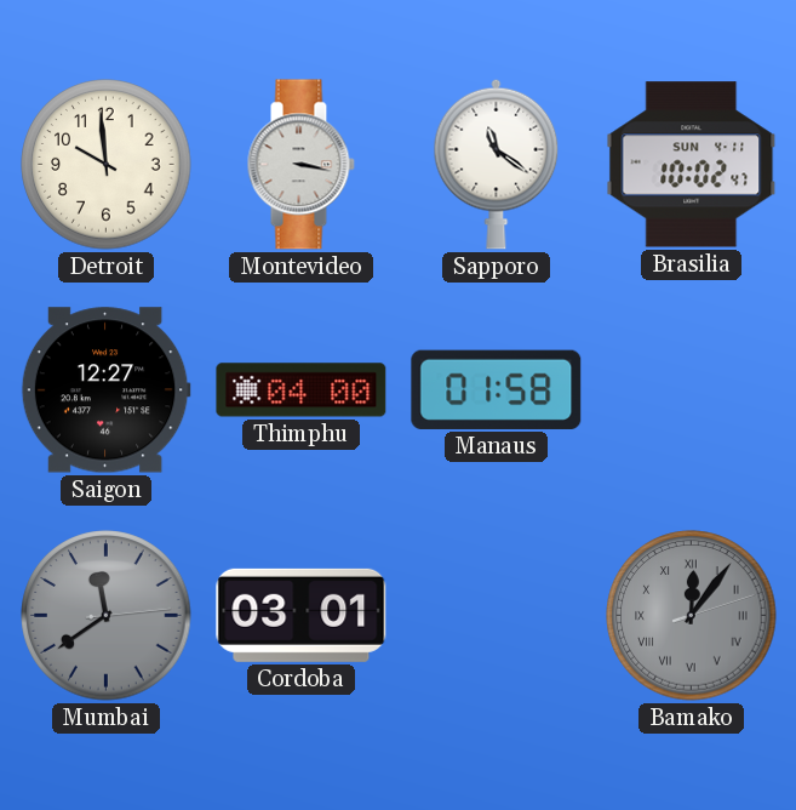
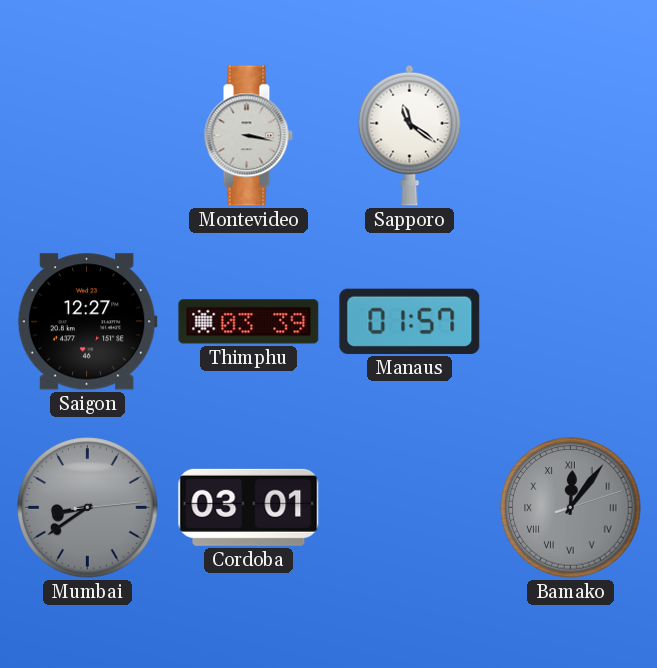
Detroit: 9:59 -> none
Brasilia: 10:02 -> none
Thimphu: 04:00 -> 03:39
Manaus: 01:58 -> 01:57
Mumbai: 11:39 -> 8:39
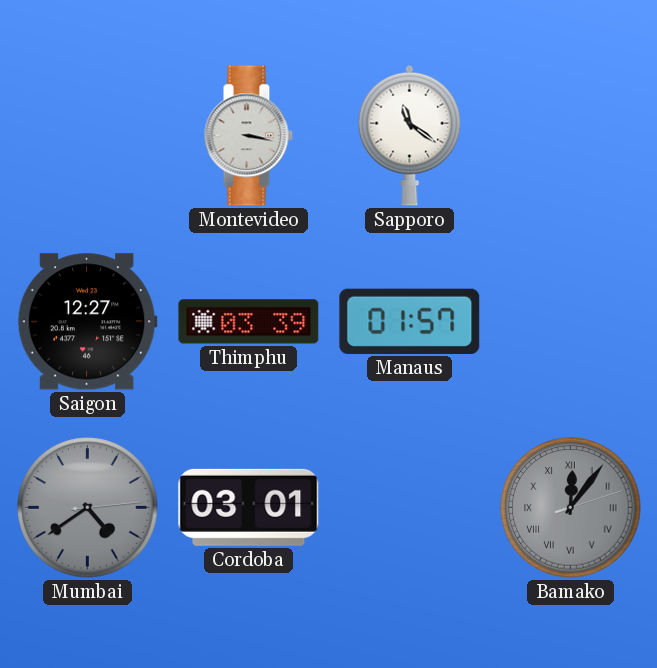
Mumbai: 8:39 -> 4:39
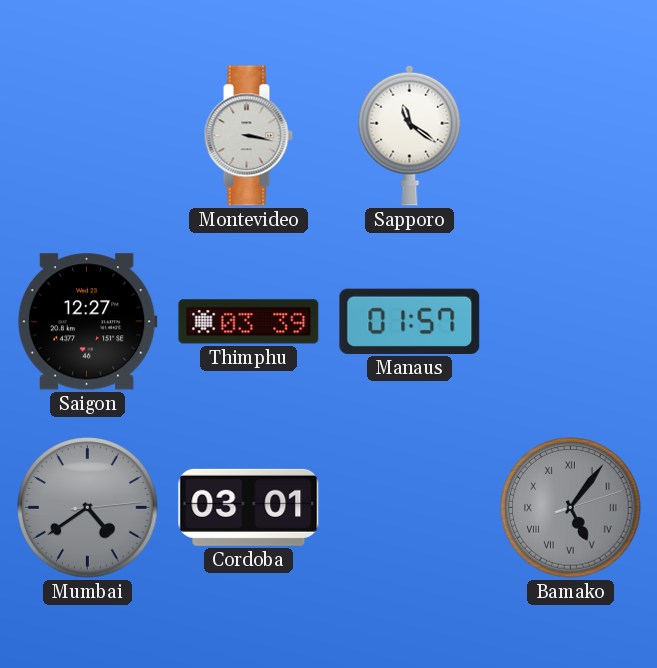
Bamako: 12:06 -> 5:06
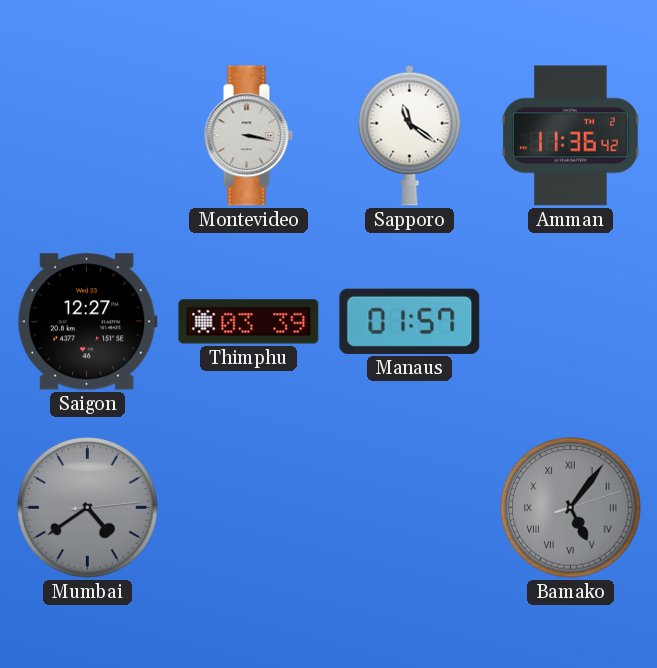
Amman: none -> 11:36
Cordoba: 03:01 -> none
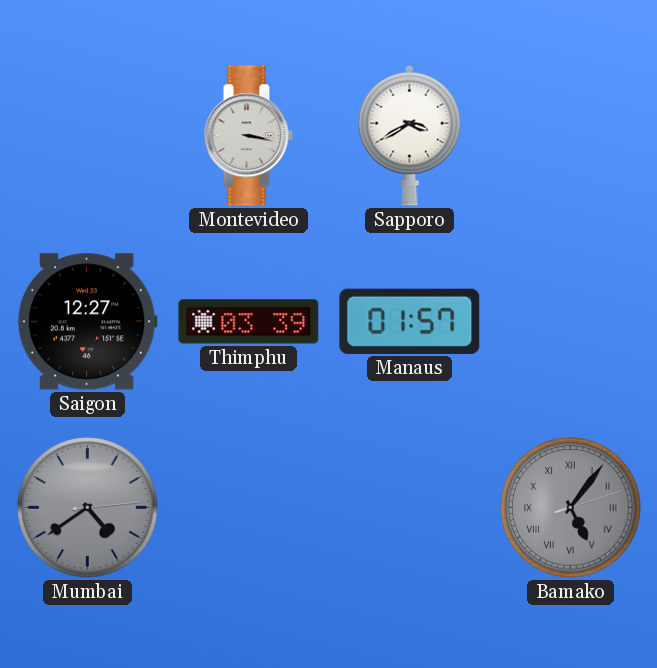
Sapporo: 11:21 -> 3:40
Amman: 11:36 -> none
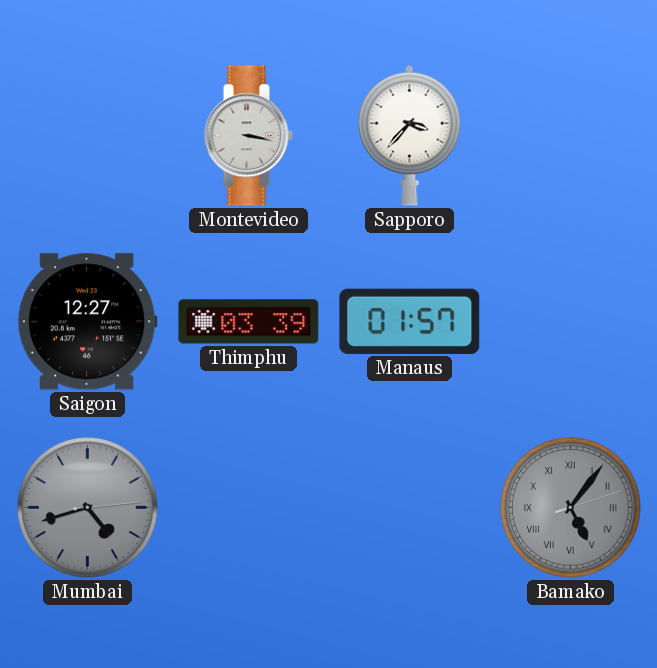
Sapporo: 3:40 -> 3:37
Mumbai: 4:39 -> 4:42
